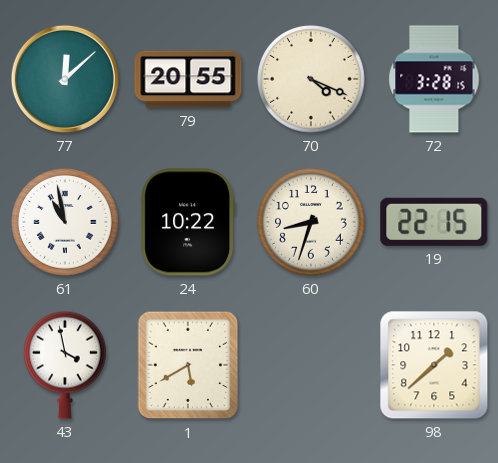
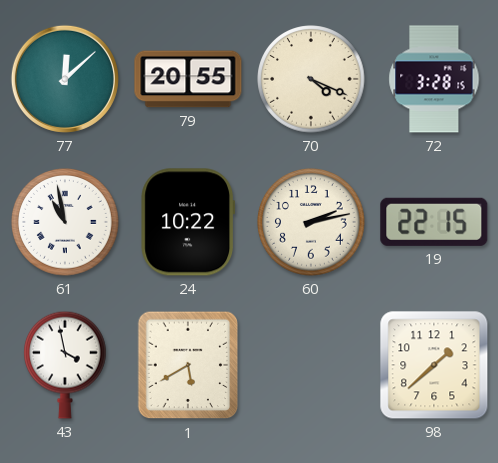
60: 8:33 -> 2:13
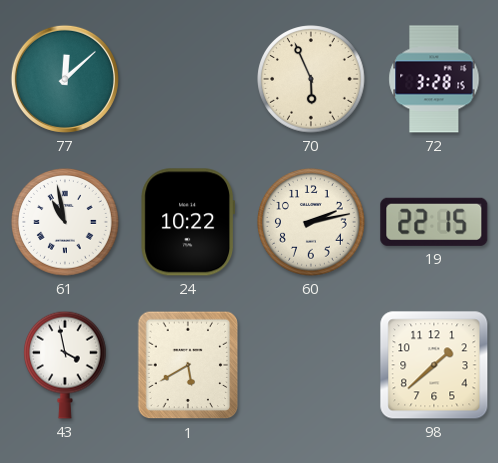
79: 20:55 -> none
70: 4:19 -> 5:56
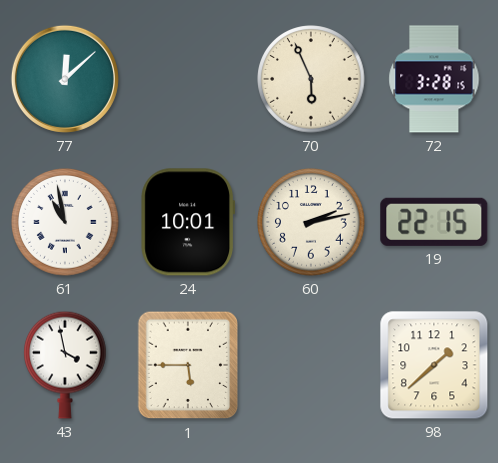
24: 10:22 -> 10:01
1: 5:40 -> 5:45
